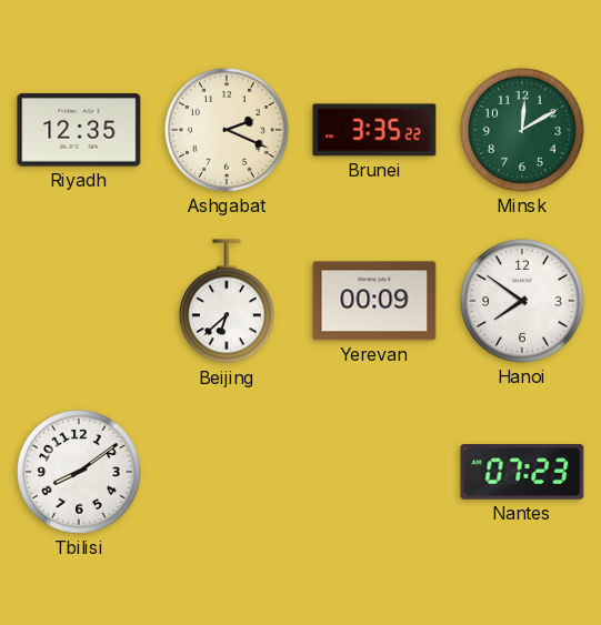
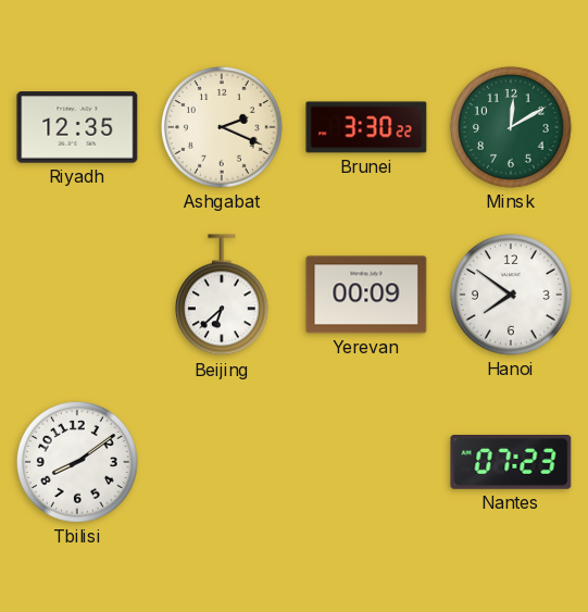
Brunei: 3:35 -> 3:30
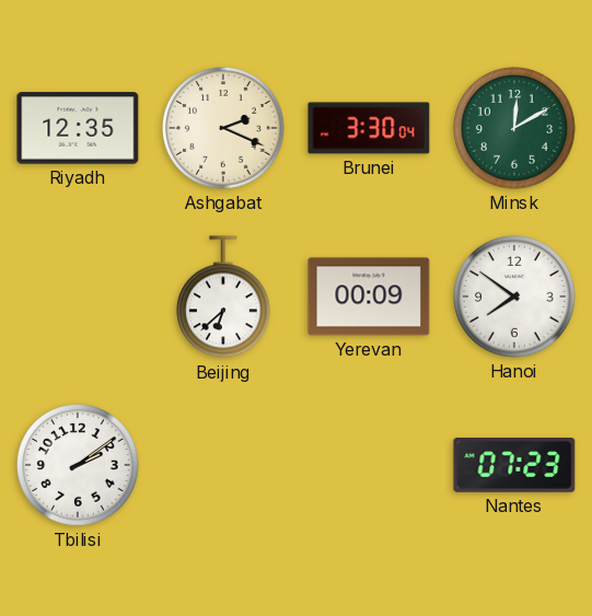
Brunei: 3:30:22 -> 3:30:04
Tbilisi: 8:09 -> 2:09
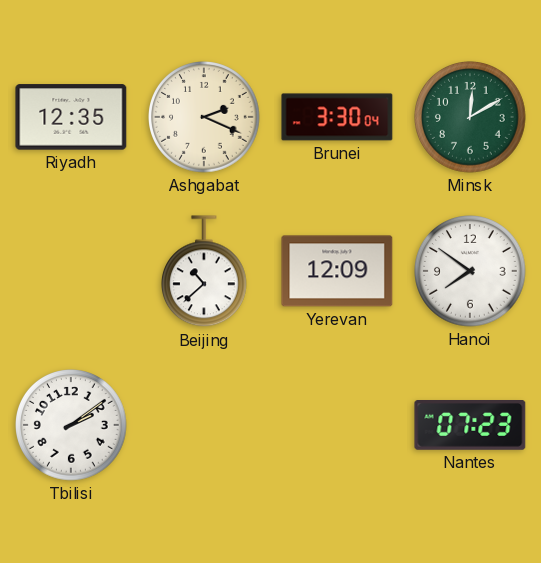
Beijing: 6:38 -> 10:38
Yerevan: 00:09 -> 12:09
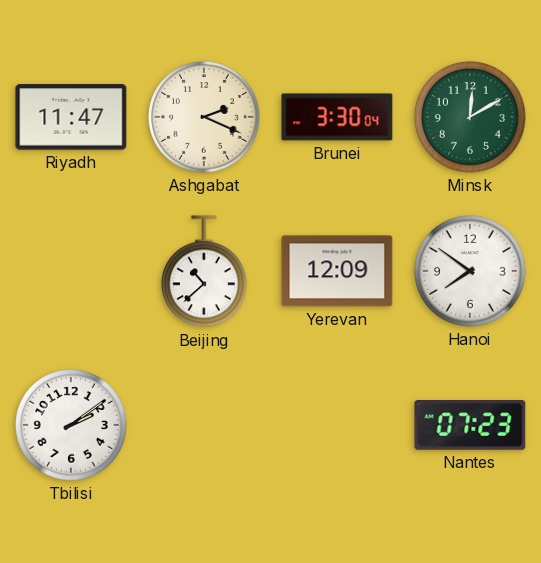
Riyadh: 12:35 -> 11:47
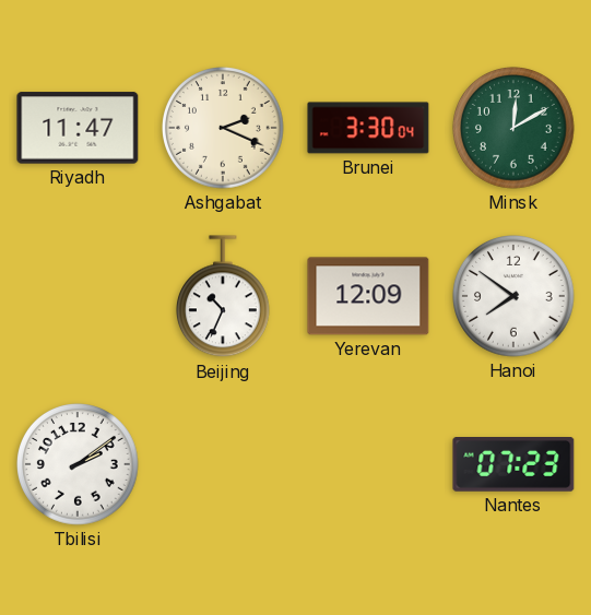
Beijing: 10:38 -> 10:34
